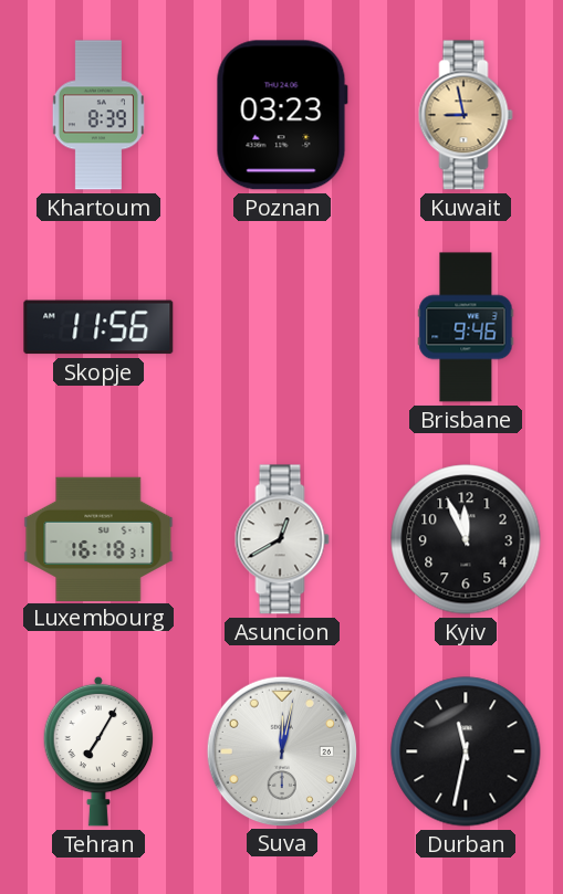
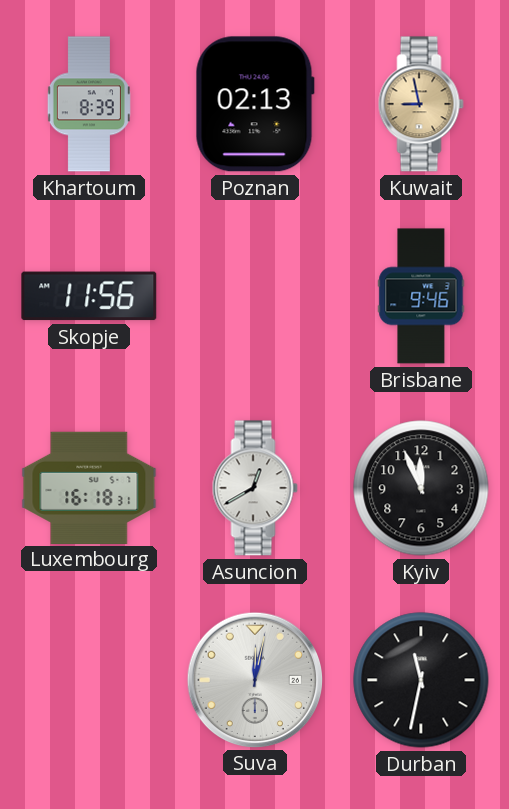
Poznan: 03:23 -> 02:13
Tehran: 7:05 -> none
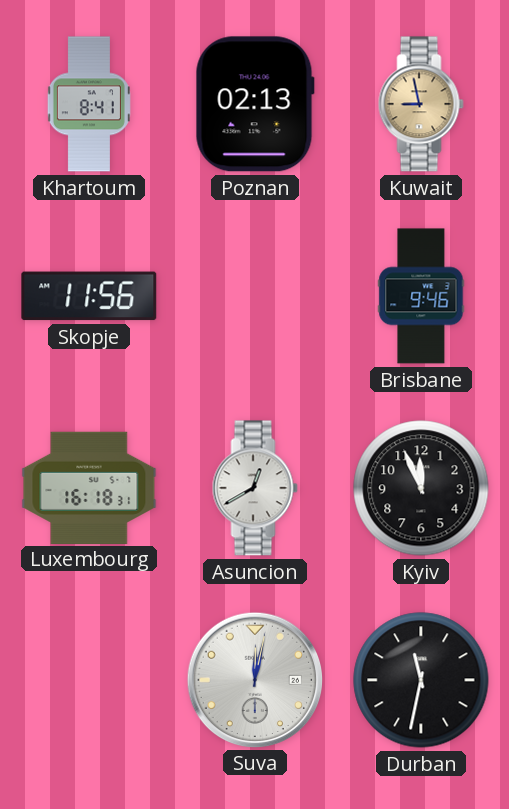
Khartoum: 8:39 -> 8:41
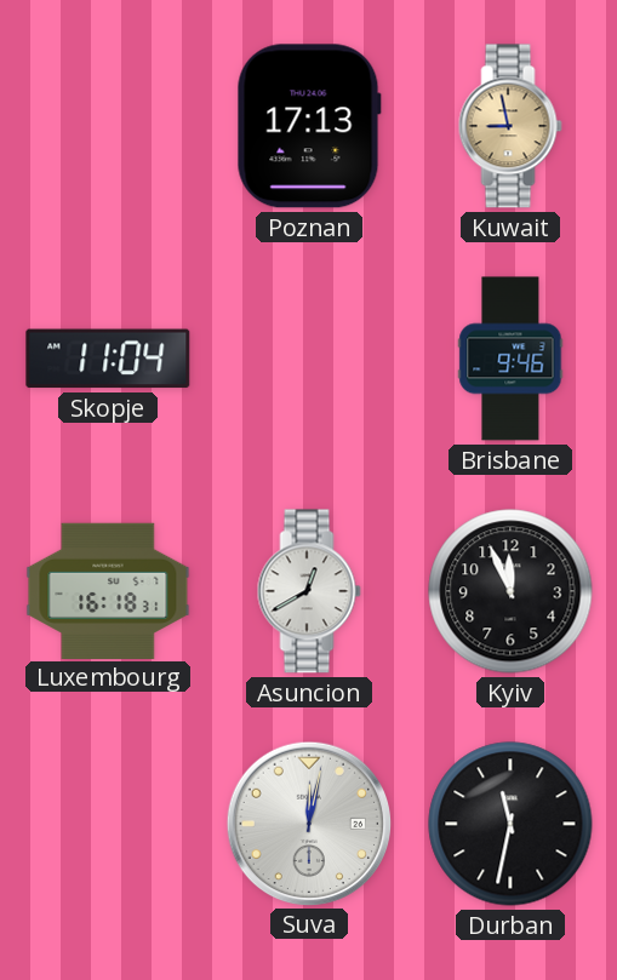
Khartoum: 8:41 -> none
Poznan: 02:13 -> 17:13
Skopje: 11:56 -> 11:04
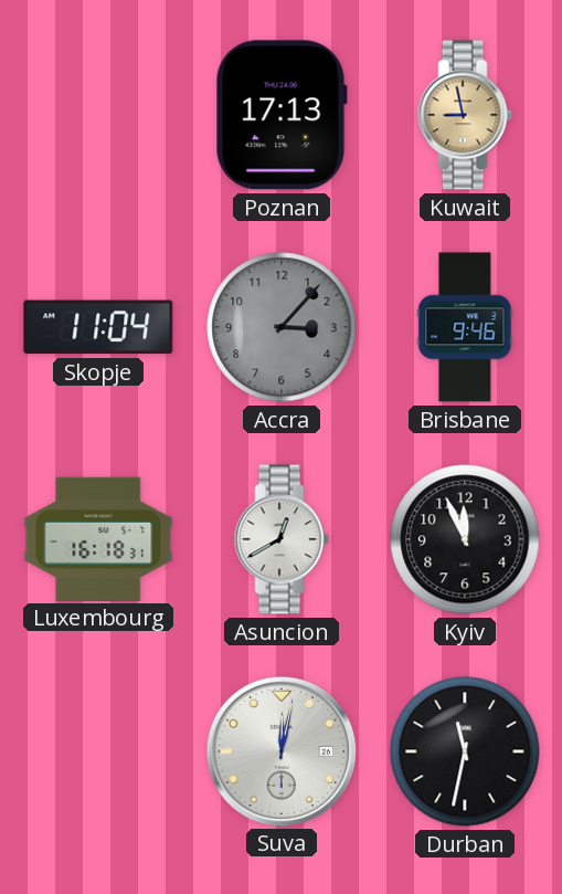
Accra: none -> 3:07
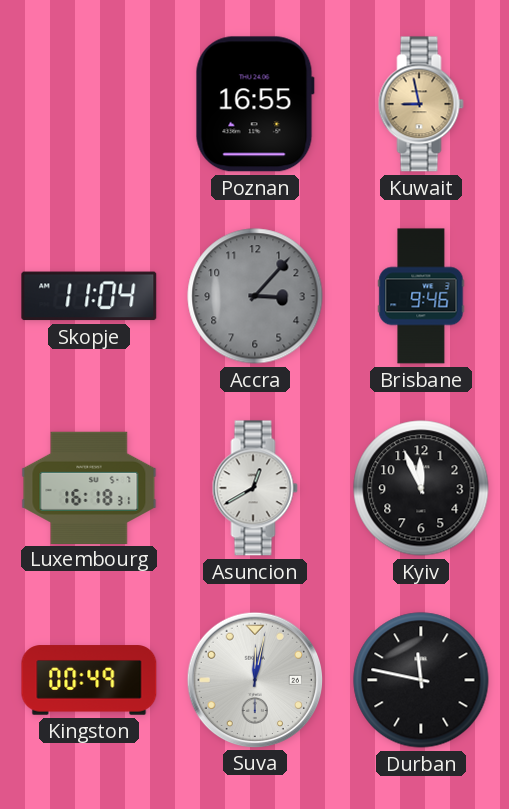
Poznan: 17:13 -> 16:55
Kingston: none -> 00:49
Durban: 11:32 -> 11:47
